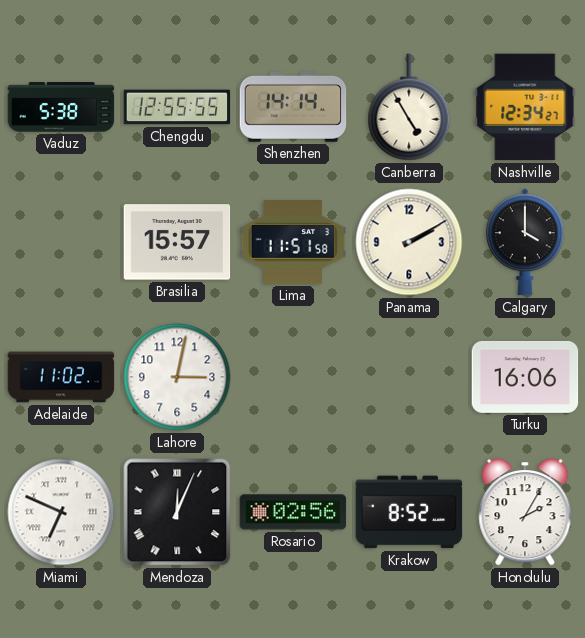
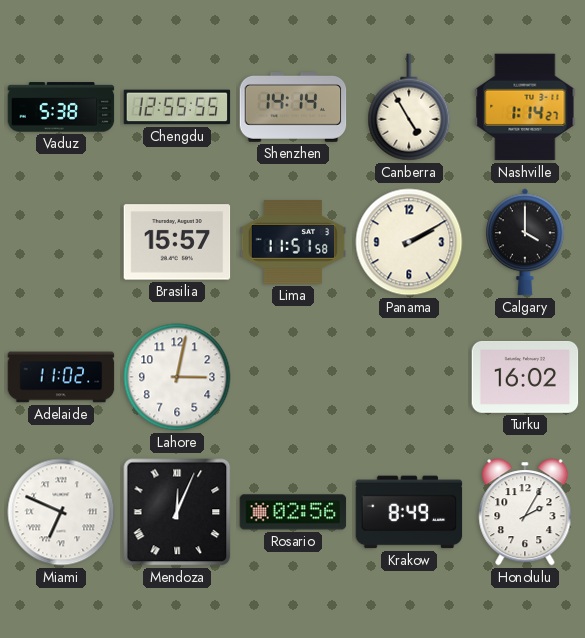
Nashville: 12:34 -> 1:14
Turku: 16:06 -> 16:02
Krakow: 8:52 -> 8:49
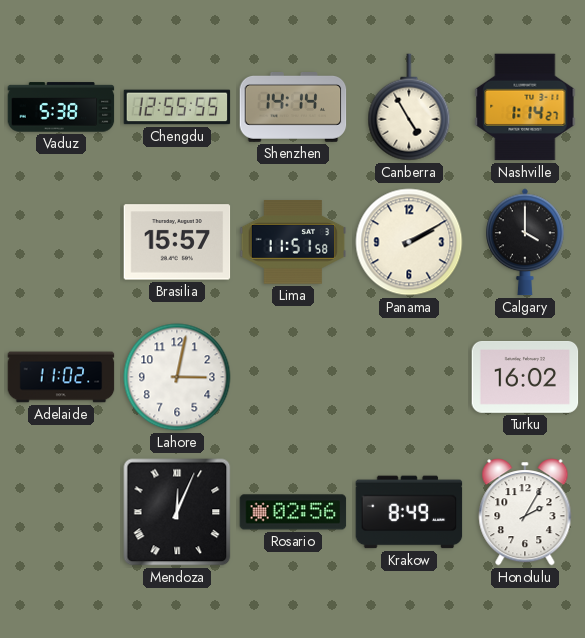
Miami: 6:49 -> none
